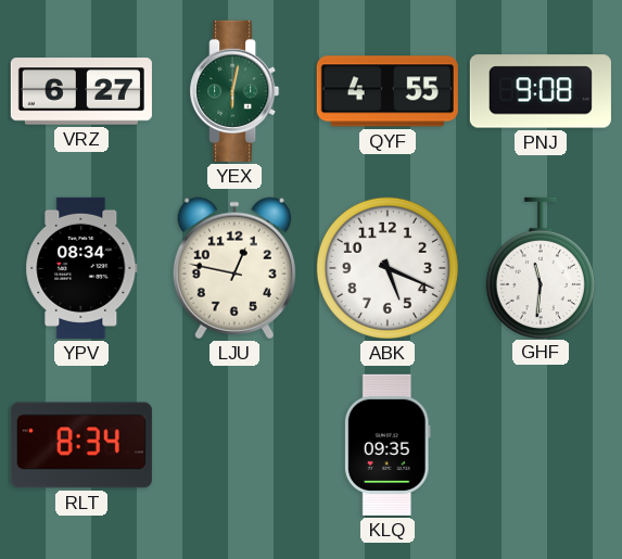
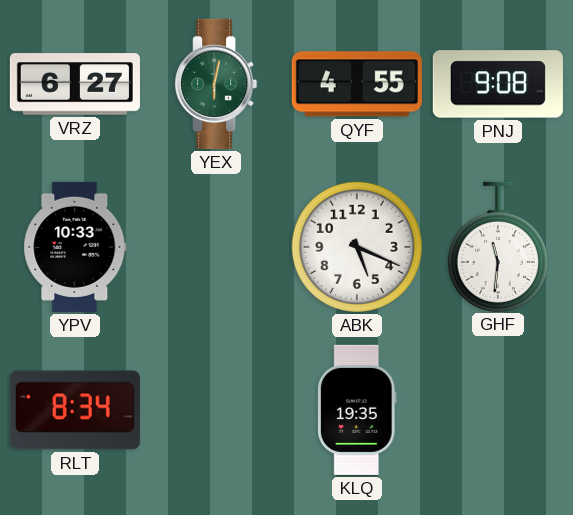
YPV: 08:34 -> 10:33
LJU: 12:47 -> none
KLQ: 09:35 -> 19:35
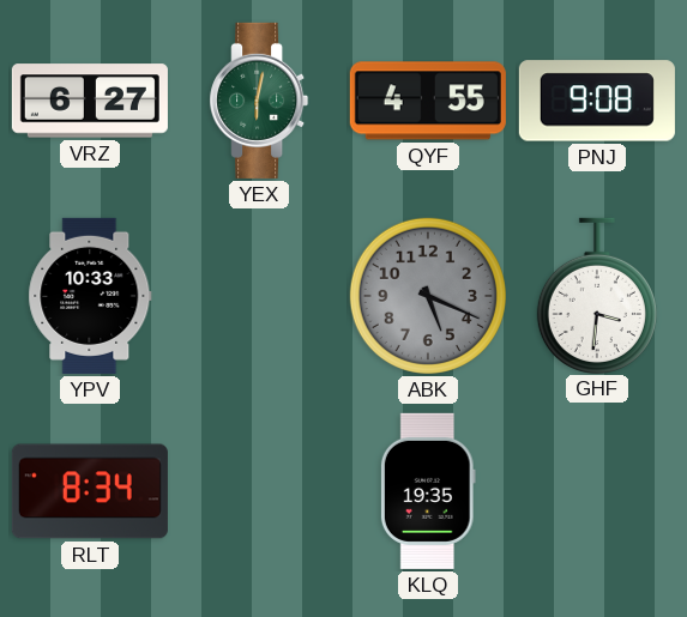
ABK dial: white -> grey
GHF: 11:31 -> 3:31
